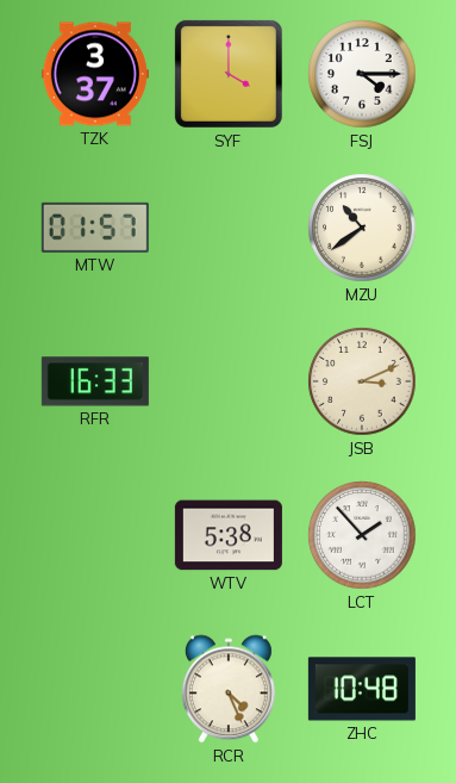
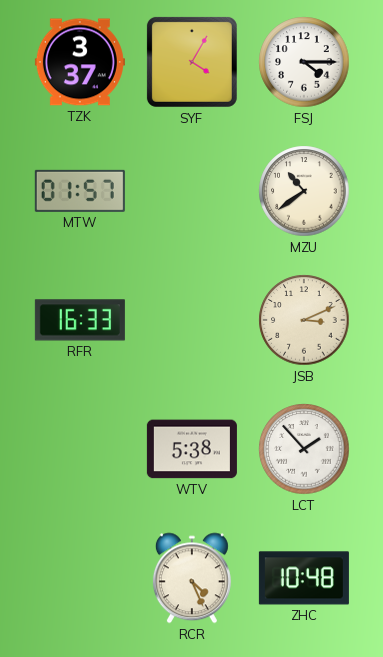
SYF: 4:00 -> 4:05
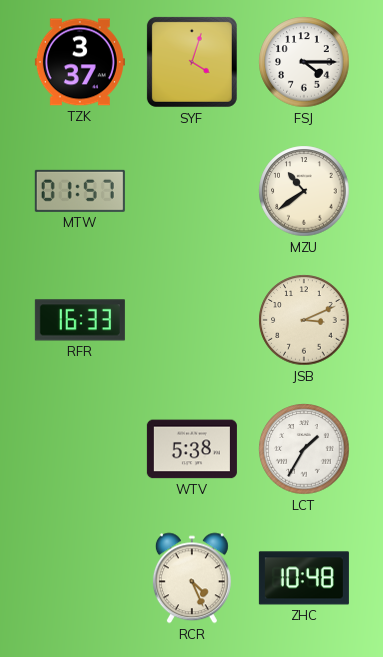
SYF: 4:05 -> 4:03
LCT: 1:53 -> 1:35
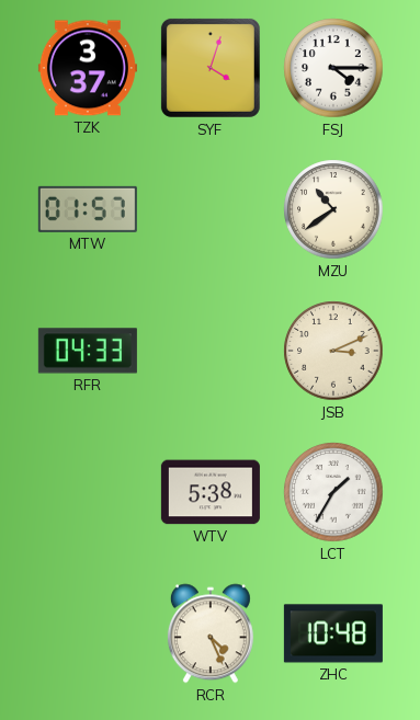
RFR: 16:33 -> 04:33
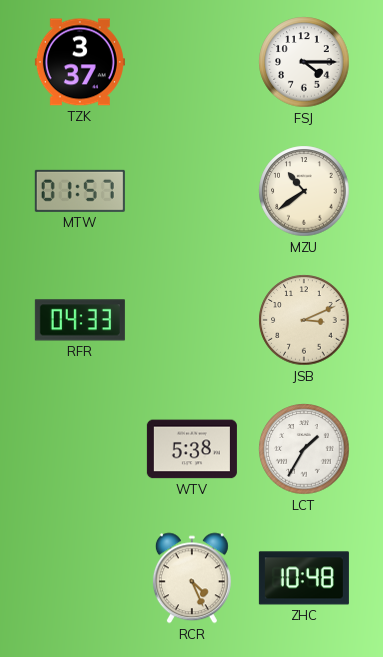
SYF: 4:03 -> none
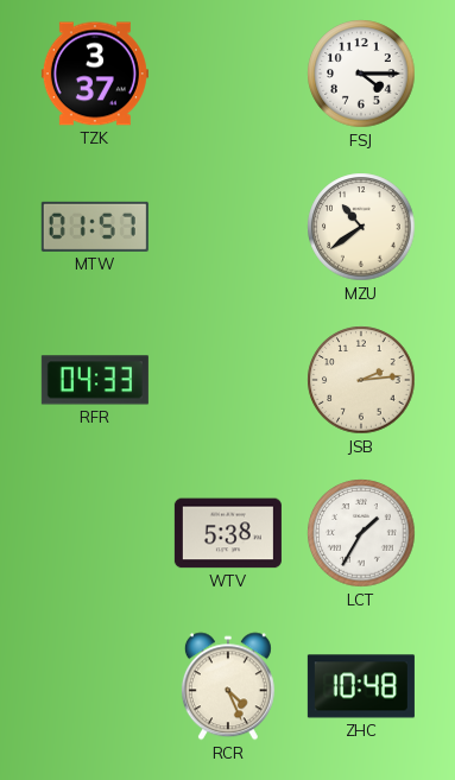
JSB: 3:11 -> 2:14
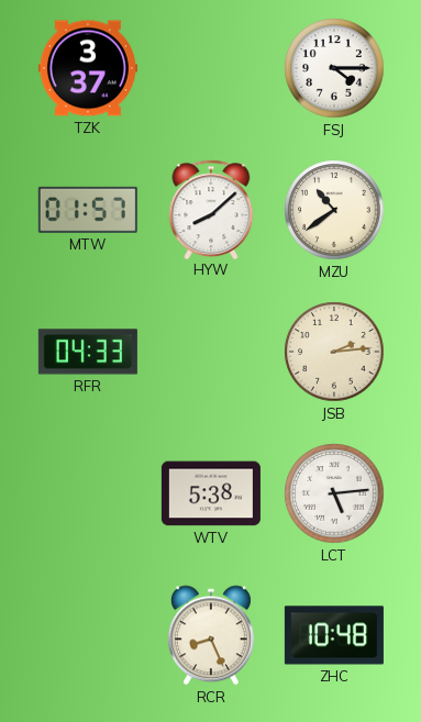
HYW: none -> 8:08
LCT: 1:35 -> 5:14
RCR: 4:26 -> 8:26
